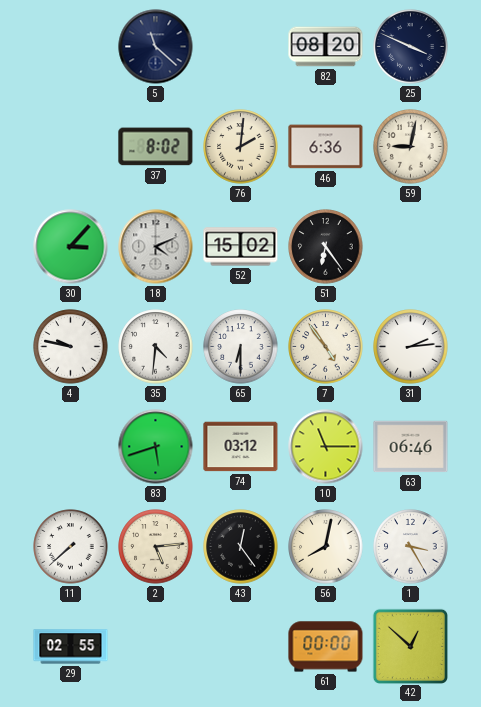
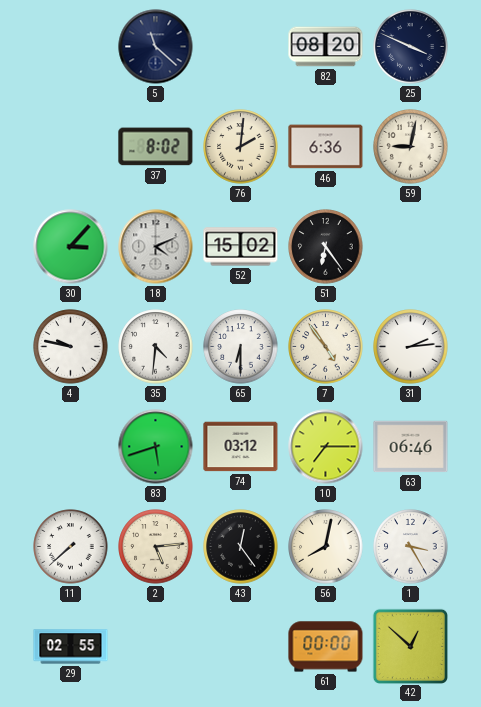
10: 11:15 -> 7:15
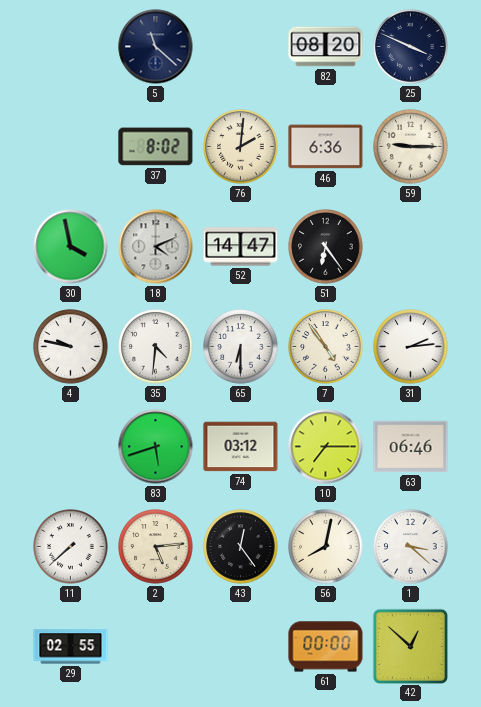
59: 9:02 -> 9:15
30: 3:07 -> 3:58
52: 15:02 -> 14:47
1: 3:25 -> 3:22
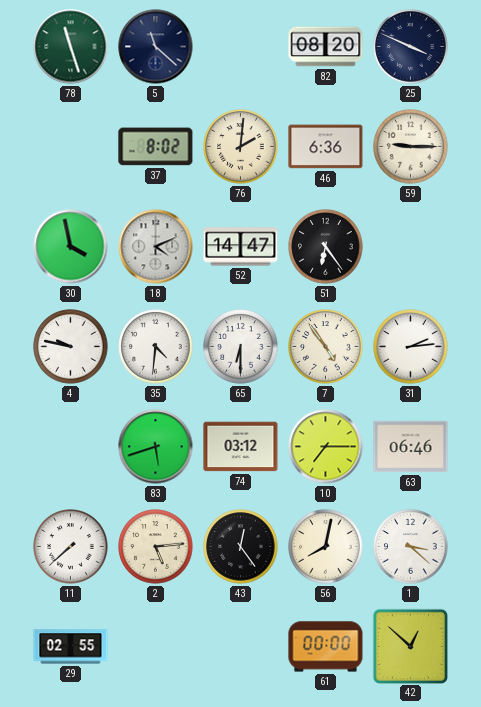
78: none -> 11:27
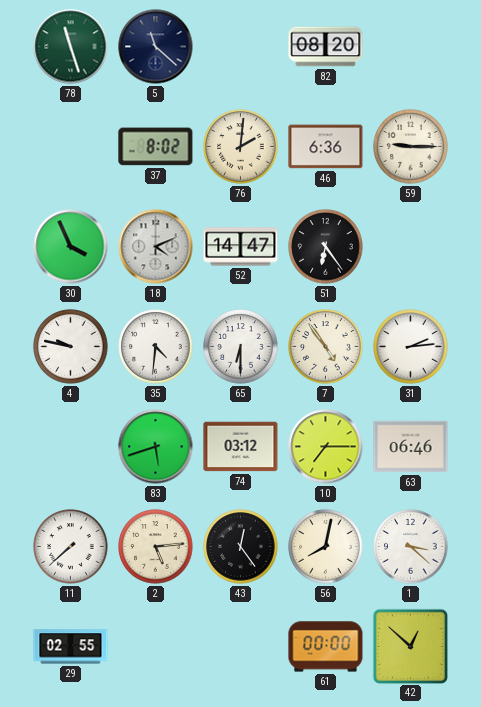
25: 3:49 -> none
30: 3:58 -> 3:56
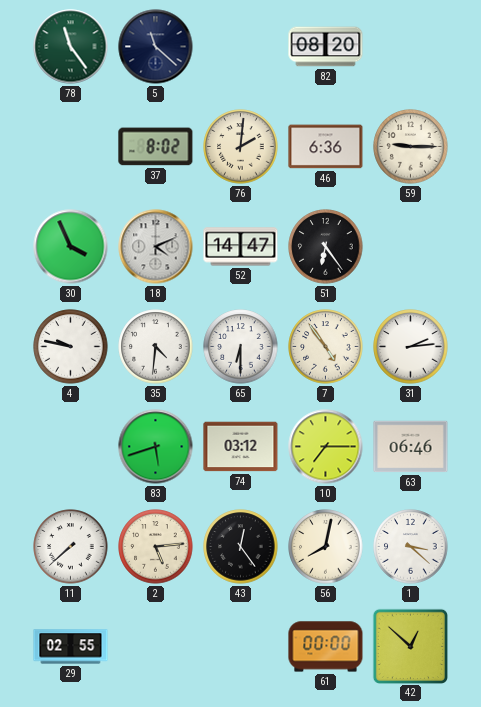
78: 11:27 -> 11:24
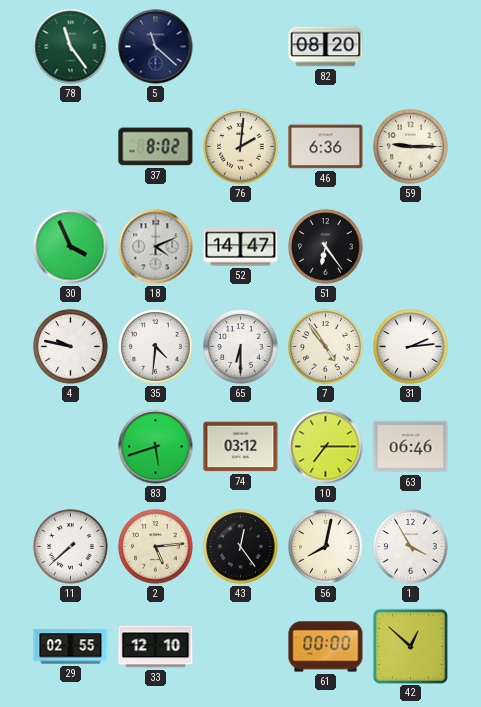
1: 3:22 -> 3:55
33: none -> 12:10
